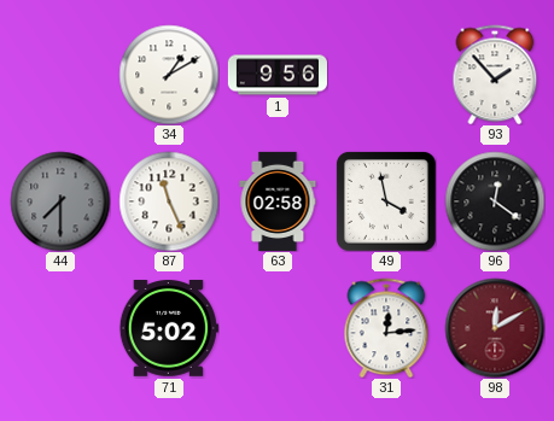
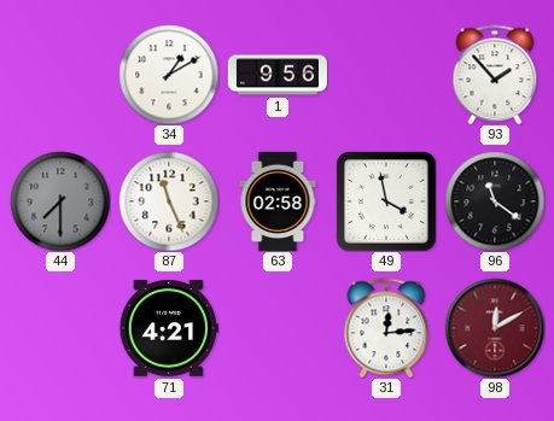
96: 12:21 -> 11:21
71: 5:02 -> 4:21
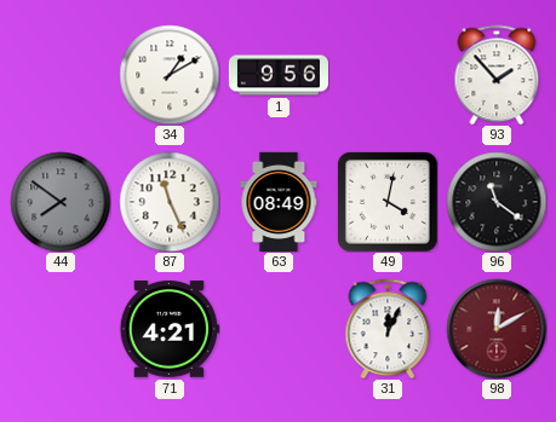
44: 7:30 -> 7:51
63: 02:58 -> 08:49
49: 3:58 -> 4:02
31: 12:14 -> 12:04
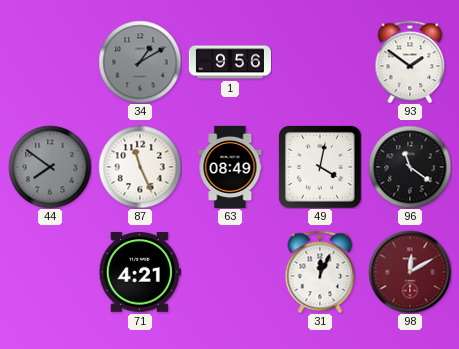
34 dial: white -> grey
93: 1:53 -> 1:51
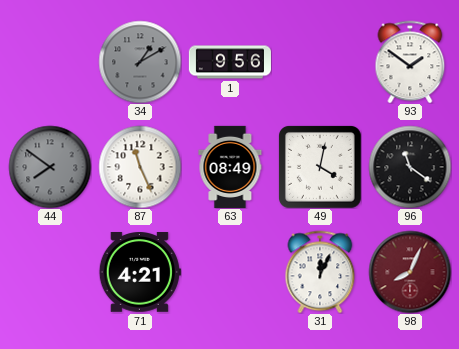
98: 12:10 -> 8:04
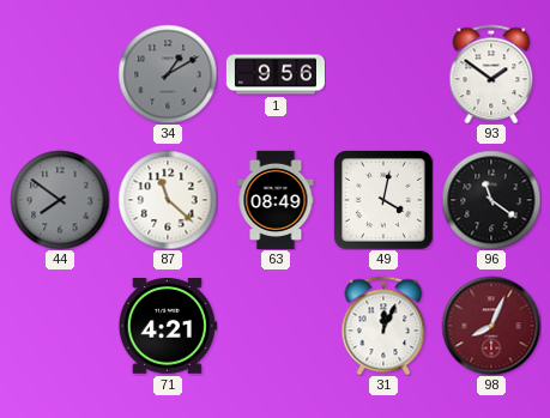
87: 11:26 -> 11:22
